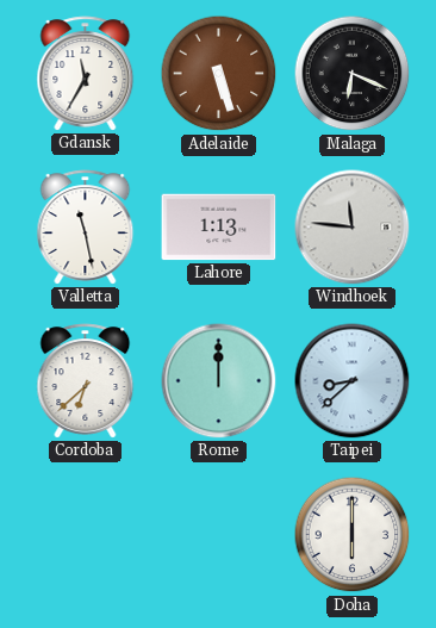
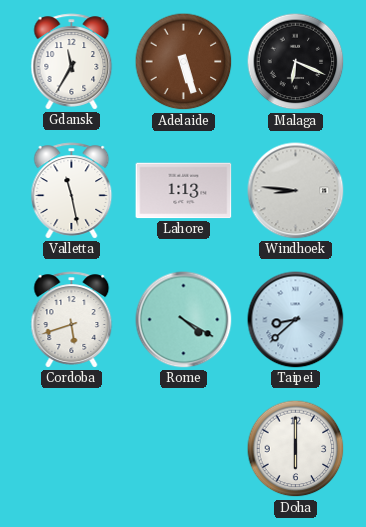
Windhoek: 11:46 -> 8:46
Cordoba: 6:38 -> 5:42
Rome: 12:00 -> 4:20
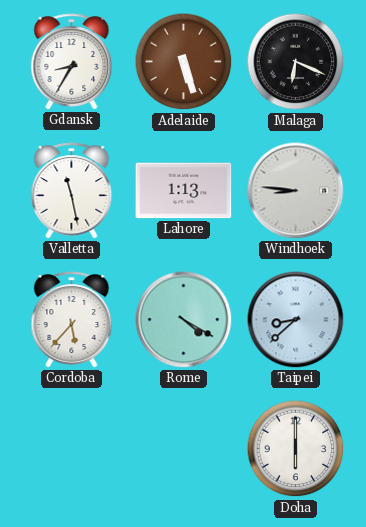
Gdansk: 11:35 -> 8:35
Cordoba: 5:42 -> 5:37
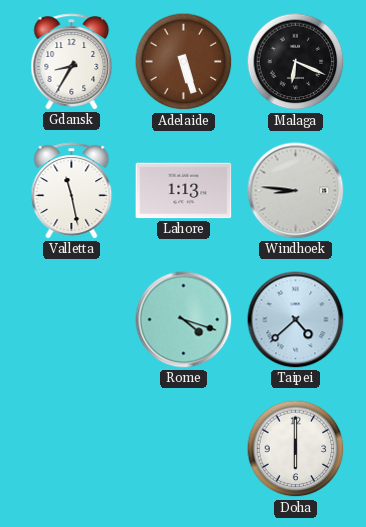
Cordoba: 5:37 -> none
Rome: 4:20 -> 4:18
Taipei: 8:38 -> 4:38
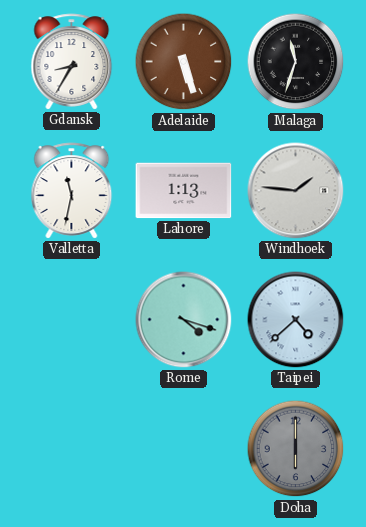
Malaga: 6:19 -> 11:33
Valletta: 11:28 -> 11:32
Windhoek: 8:46 -> 1:46
Doha dial: white -> grey
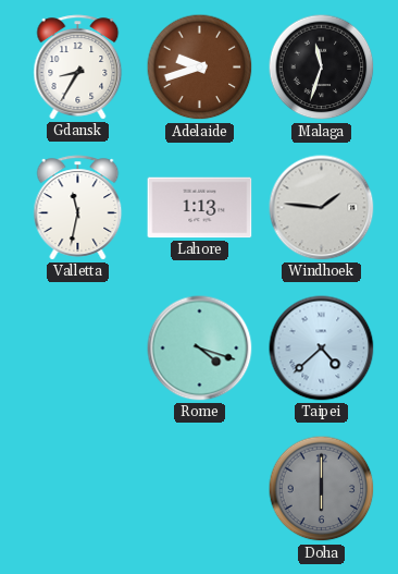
Adelaide: 5:27 -> 9:42
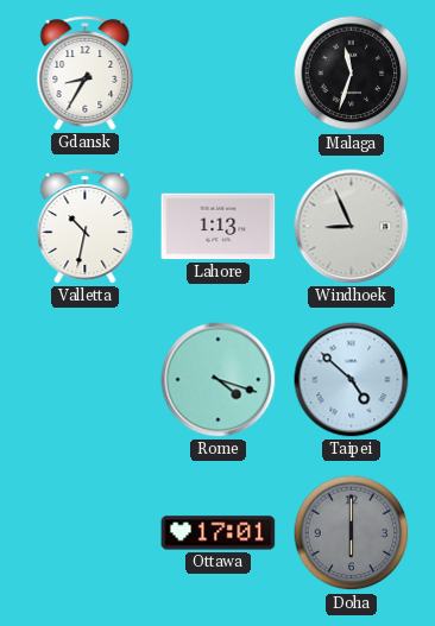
Adelaide: 9:42 -> none
Valletta: 11:32 -> 10:32
Windhoek: 1:46 -> 8:56
Taipei: 4:38 -> 4:52
Ottawa: none -> 17:01
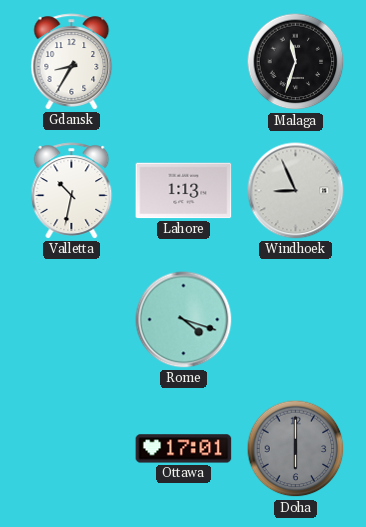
Taipei: 4:52 -> none
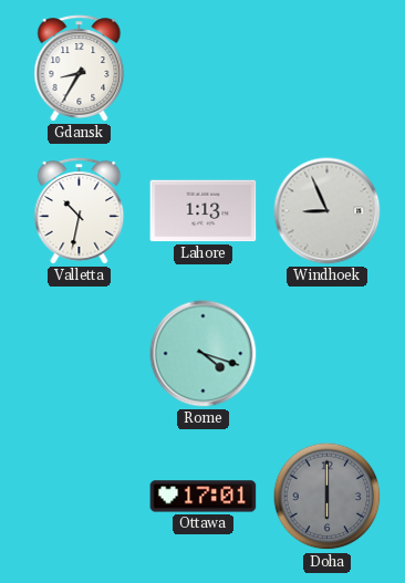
Malaga: 11:33 -> none
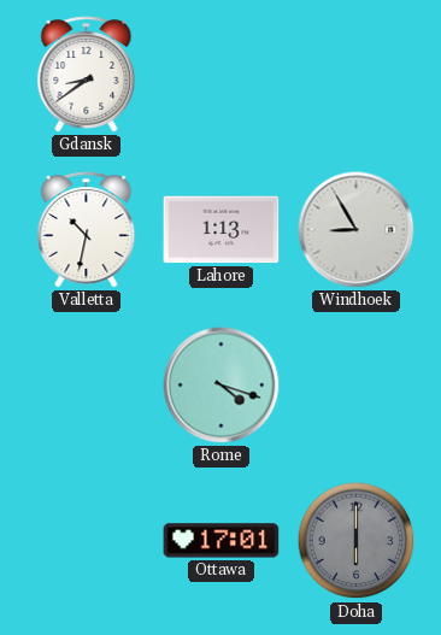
Gdansk: 8:35 -> 8:39
Windhoek: 8:56 -> 8:55
